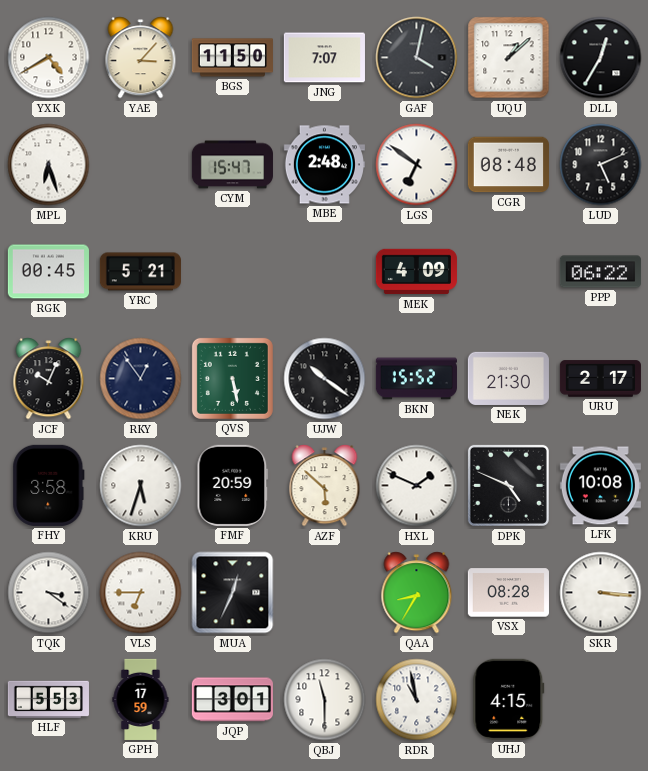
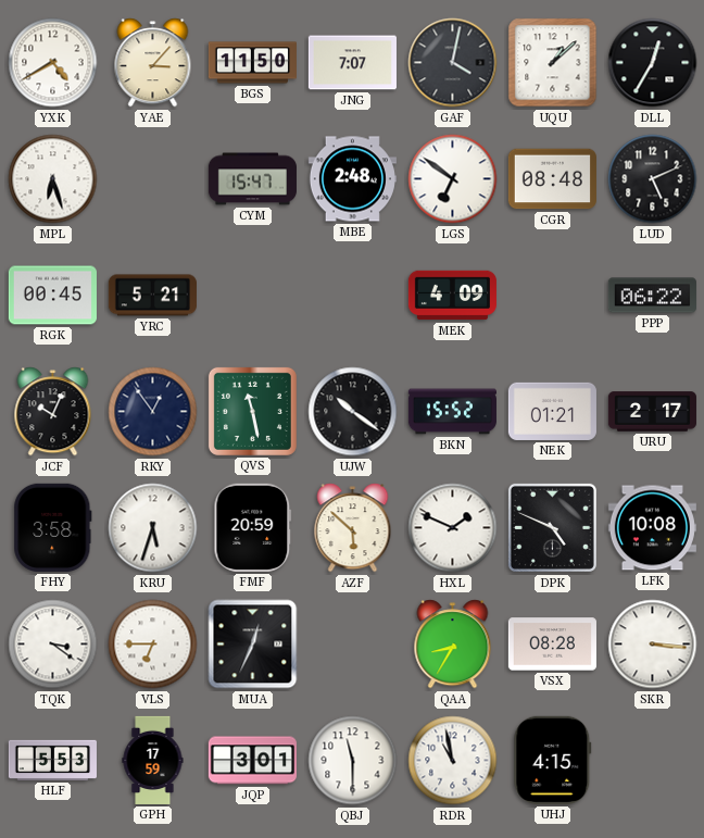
QVS: 5:28 -> 11:28
NEK: 21:30 -> 01:21
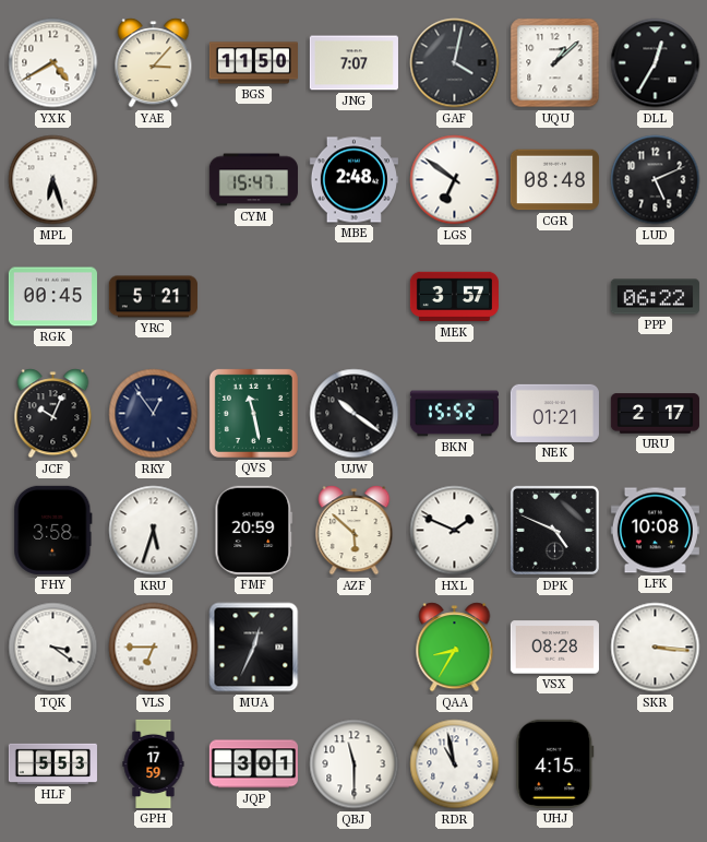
MEK: 4:09 -> 3:57
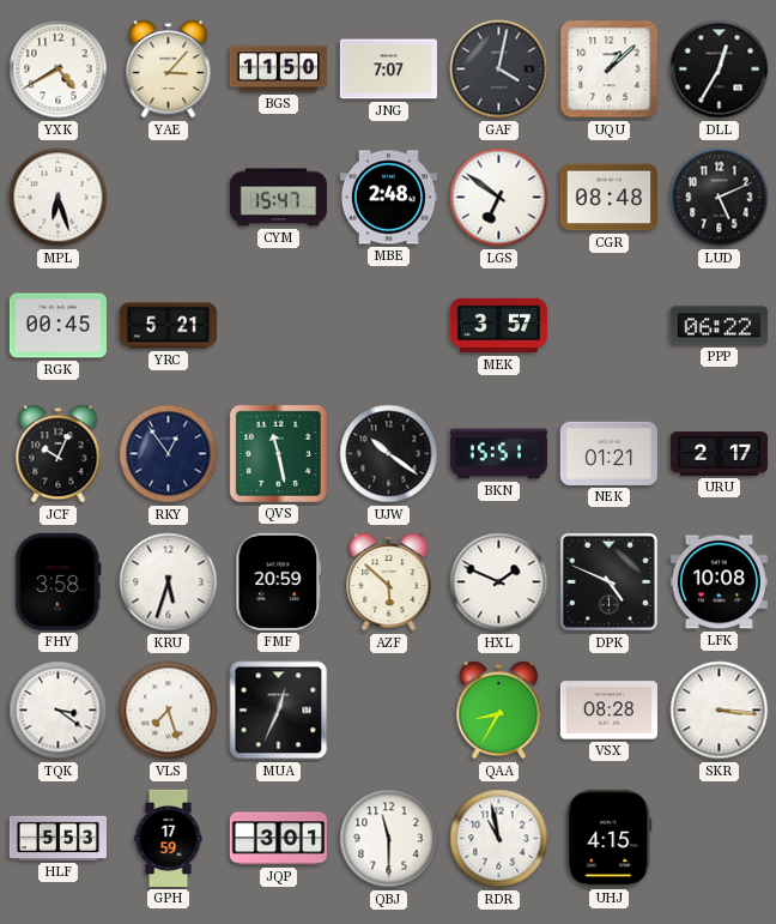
BKN: 15:52 -> 15:51
VLS: 6:45 -> 7:27
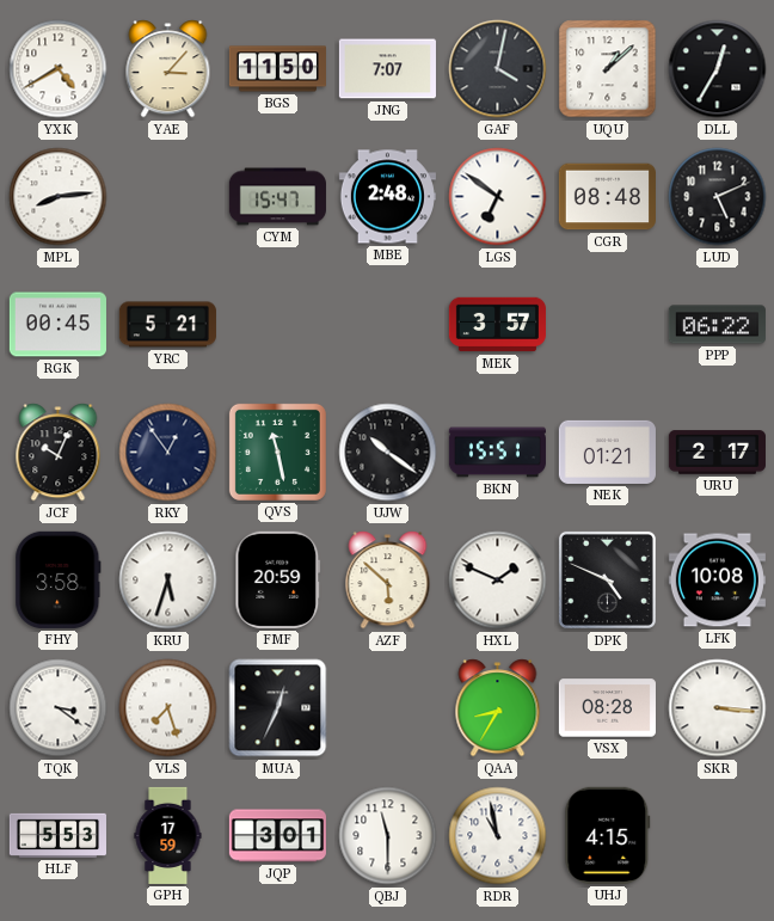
MPL: 6:27 -> 8:14
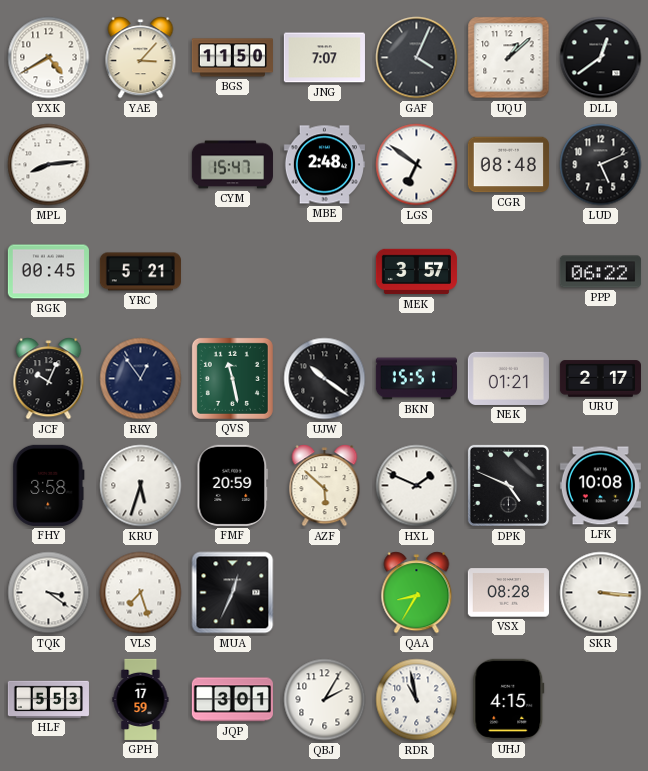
GAF: 4:02 -> 4:04
DLL: 12:35 -> 12:39
QBJ: 11:30 -> 2:05
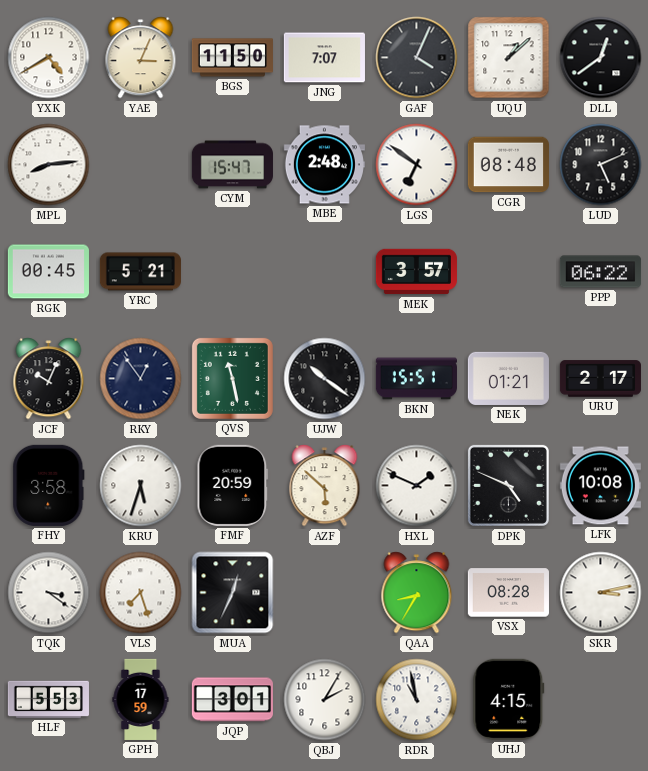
YAE: 3:07 -> 3:04
SKR: 3:16 -> 3:13
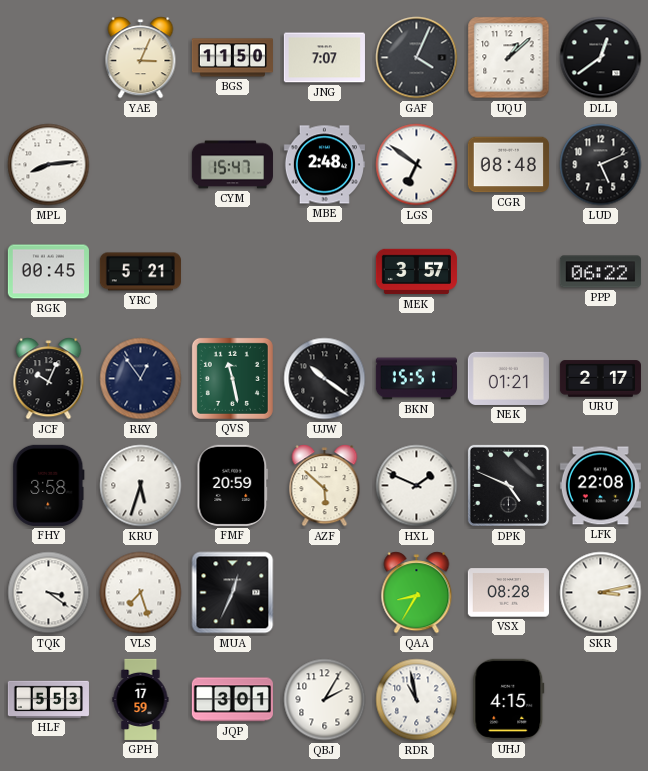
YXK: 4:40 -> none
LFK: 10:08 -> 22:08
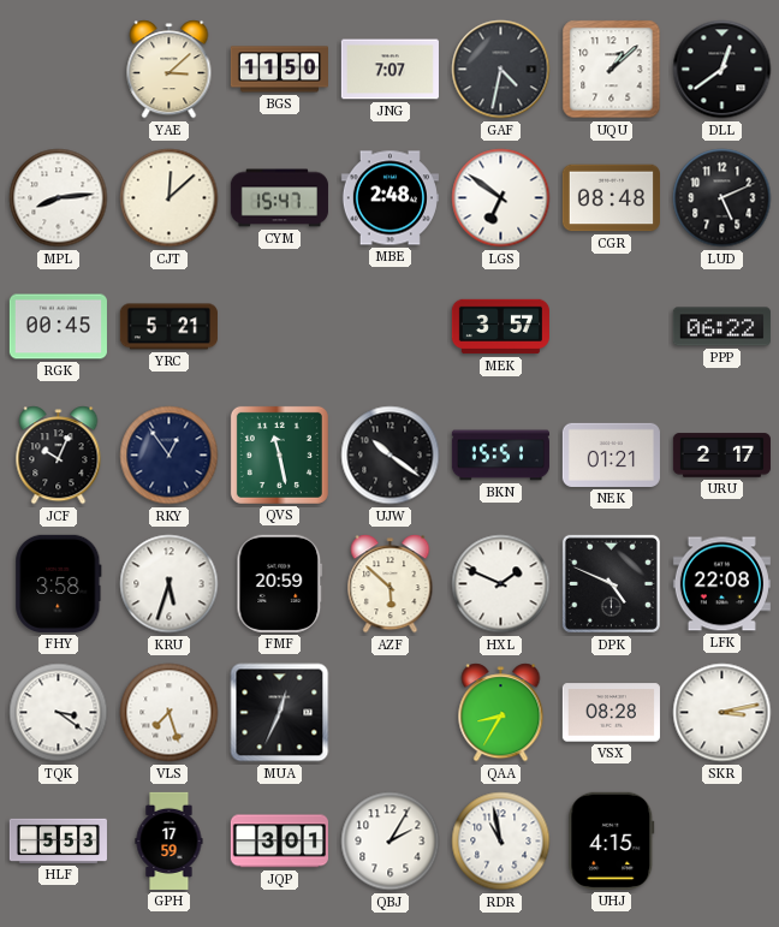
YAE: 3:04 -> 3:08
GAF: 4:04 -> 4:32
CJT: none -> 12:08
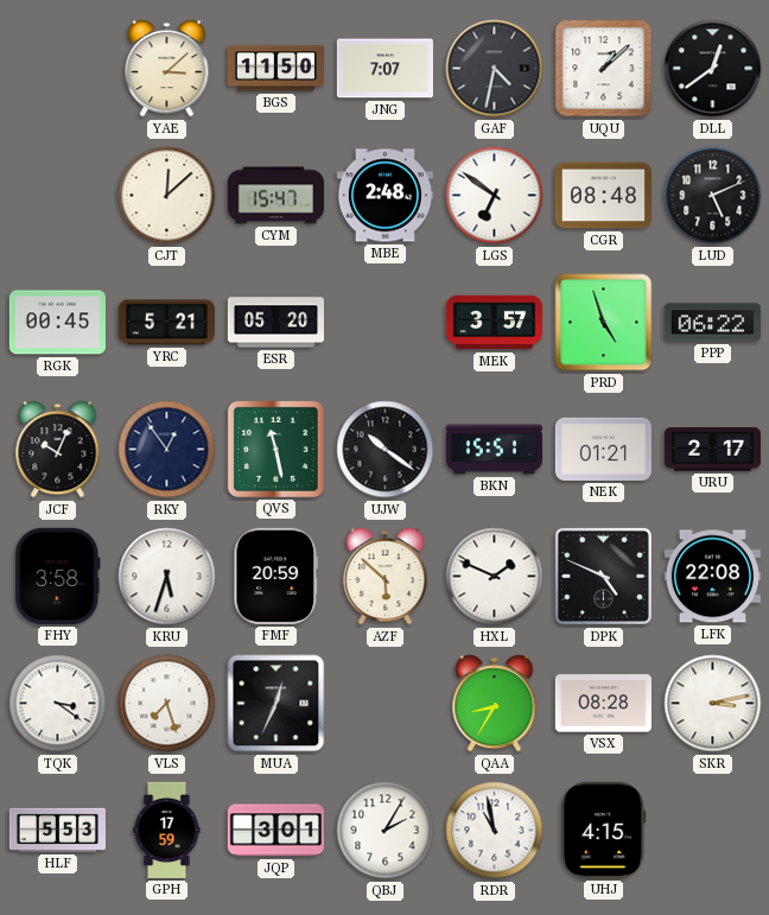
MPL: 8:14 -> none
ESR: none -> 05:20
PRD: none -> 4:57
